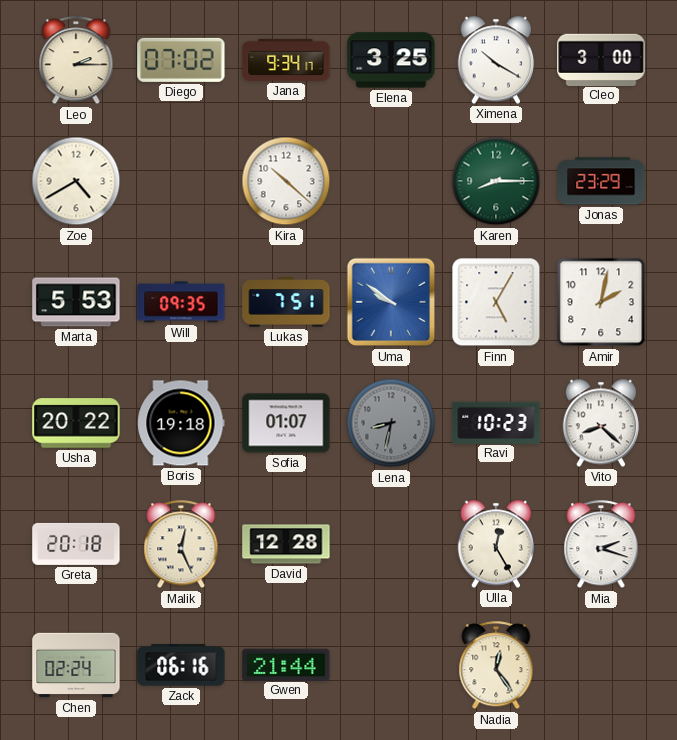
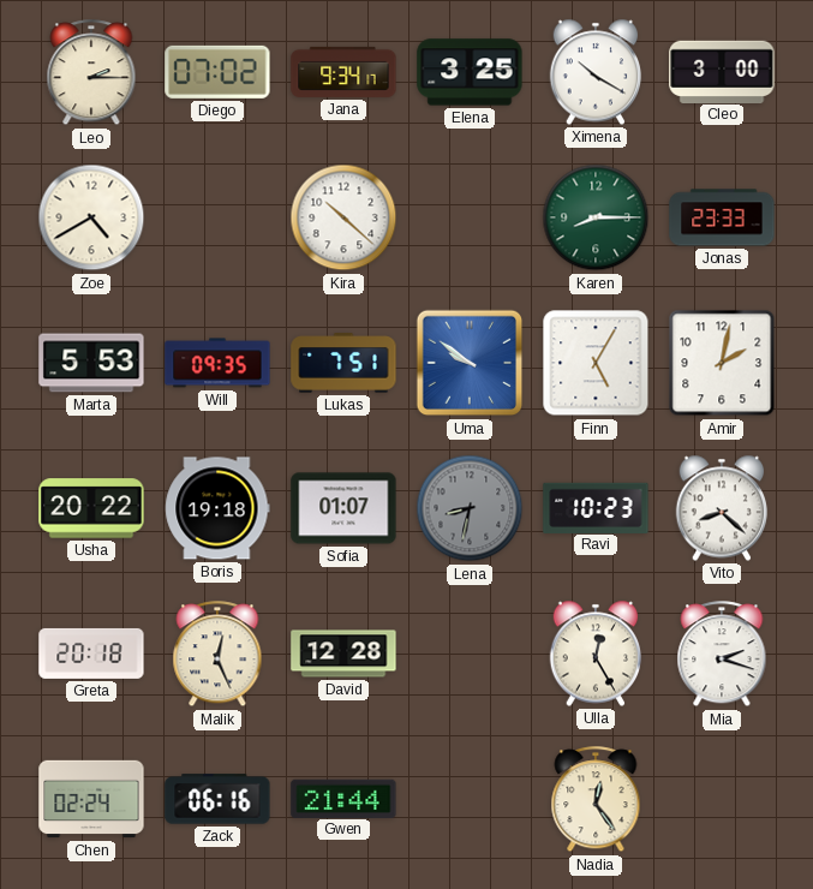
Jonas: 23:29 -> 23:33
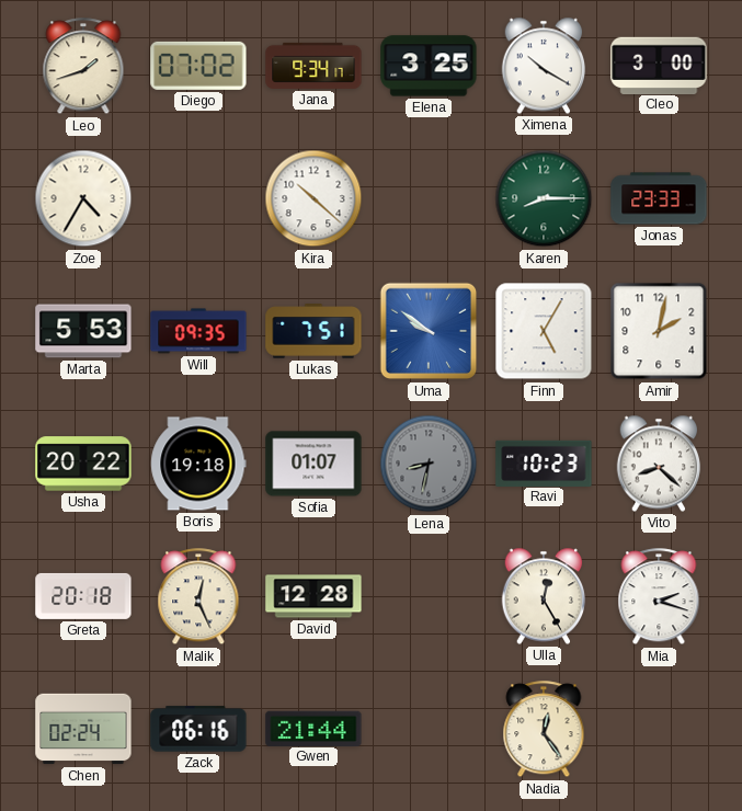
Leo: 2:15 -> 1:42
Zoe: 4:40 -> 4:35
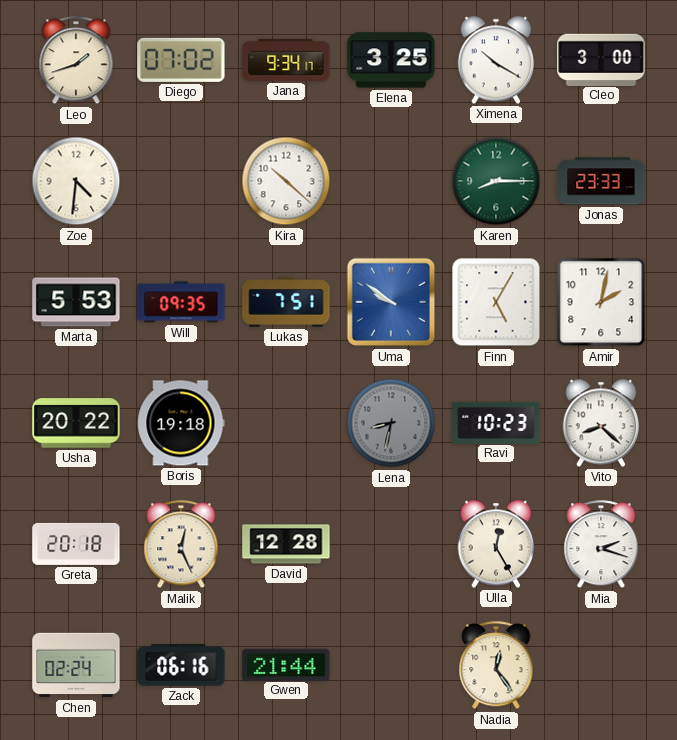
Zoe: 4:35 -> 4:31
Sofia: 01:07 -> none
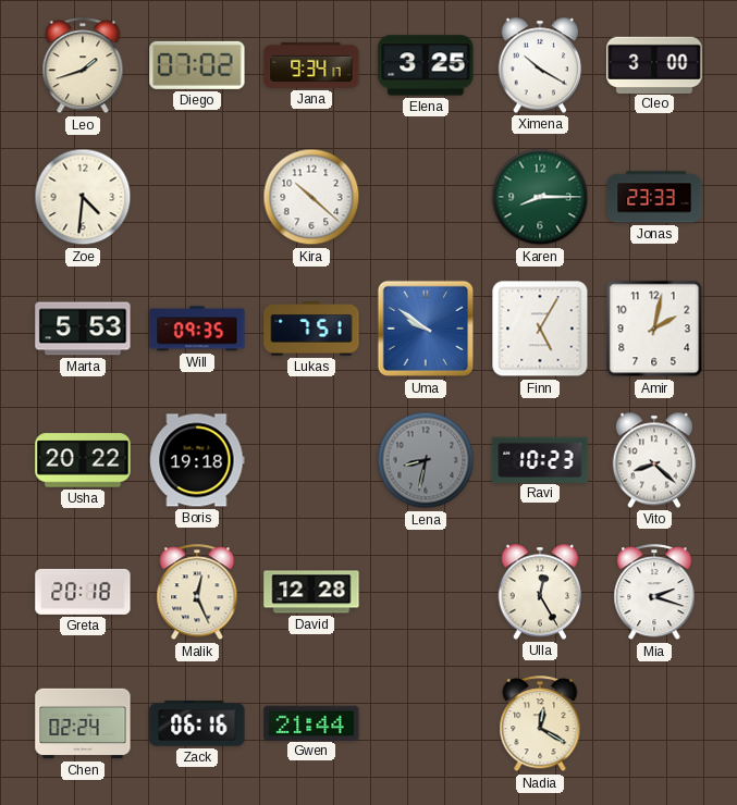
Nadia: 12:24 -> 12:20
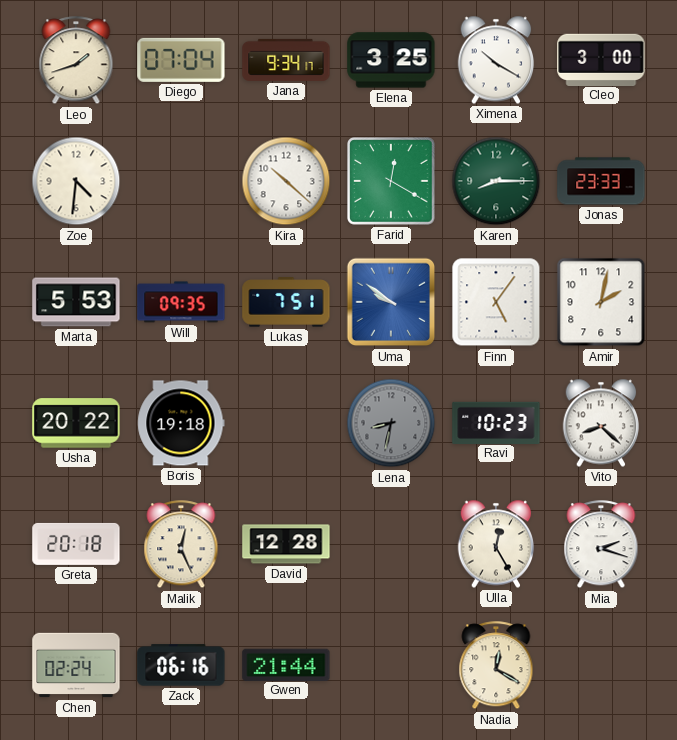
Diego: 07:02 -> 07:04
Farid: none -> 12:20
Finn: 5:05 -> 5:06
